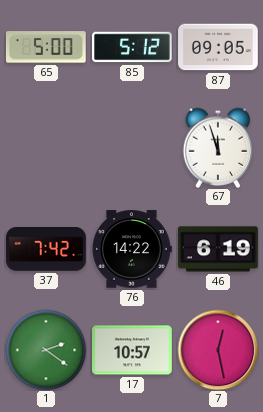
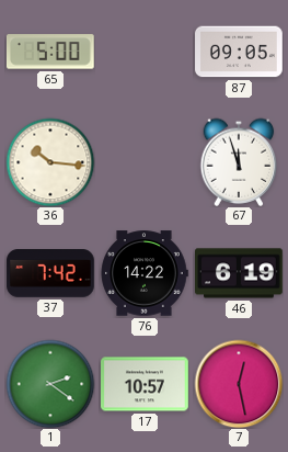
85: 5:12 -> none
36: none -> 10:16
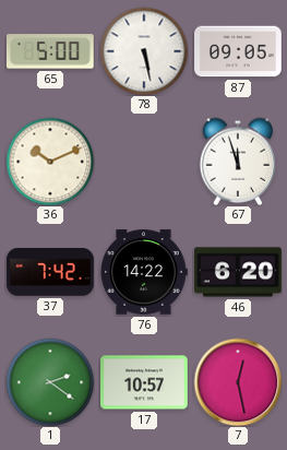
78: none -> 5:28
36: 10:16 -> 10:11
46: 6:19 -> 6:20
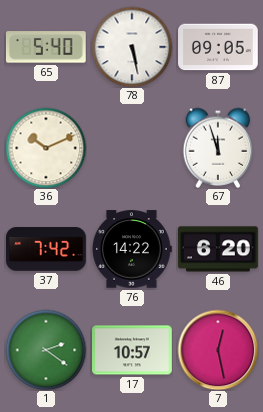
65: 5:00 -> 5:40
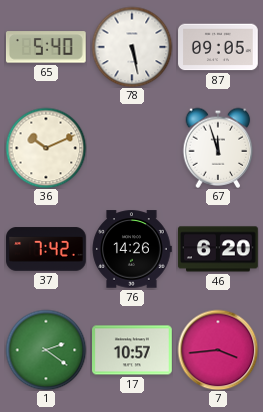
76: 14:22 -> 14:26
7: 12:28 -> 3:44
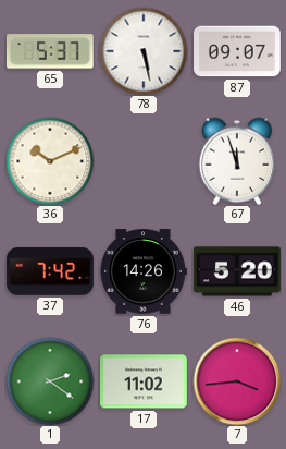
65: 5:40 -> 5:37
87: 09:05 -> 09:07
46: 6:20 -> 5:20
17: 10:57 -> 11:02
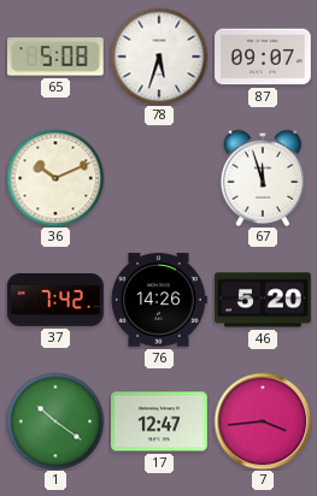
65: 5:37 -> 5:08
78: 5:28 -> 5:33
1: 2:21 -> 10:21
17: 11:02 -> 12:47
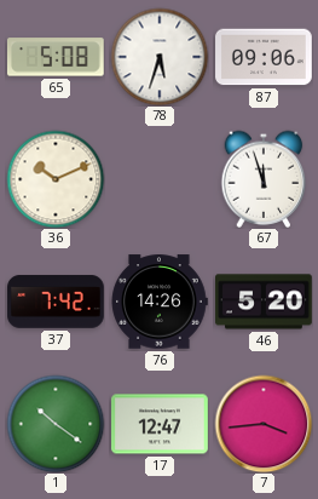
87: 09:07 -> 09:06
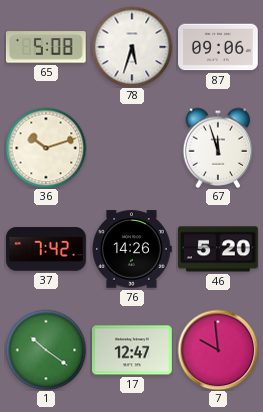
36: 10:11 -> 10:12
7: 3:44 -> 9:59
